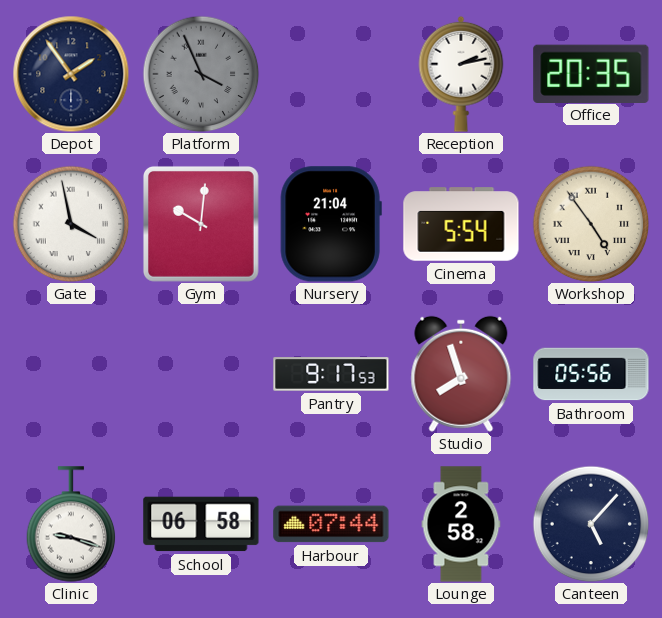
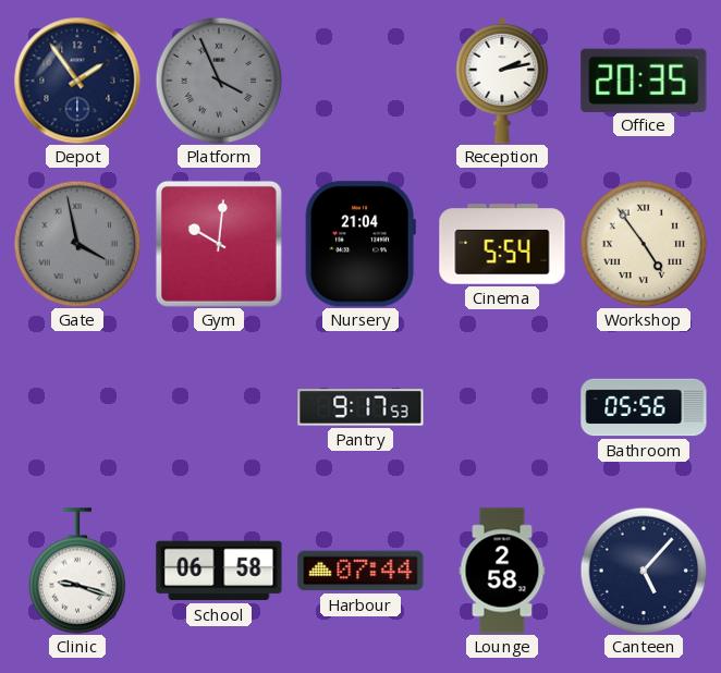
Gate dial: white -> grey
Studio: 7:57 -> none
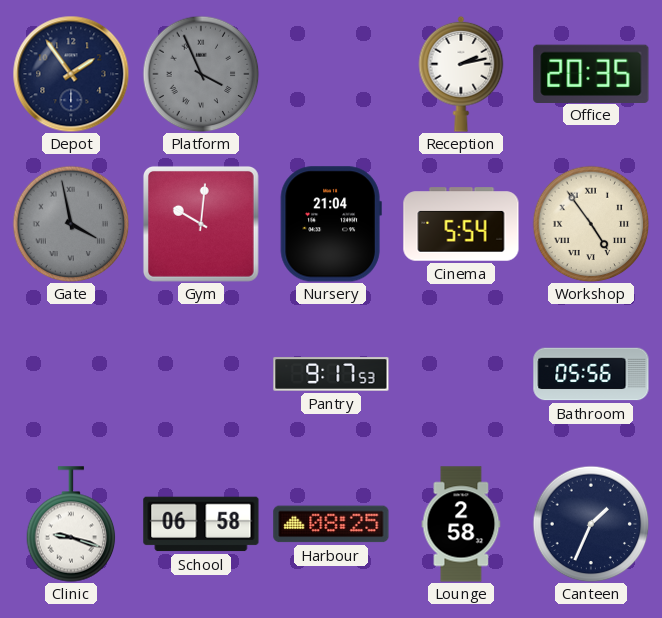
Harbour: 07:44 -> 08:25
Canteen: 5:07 -> 1:34
